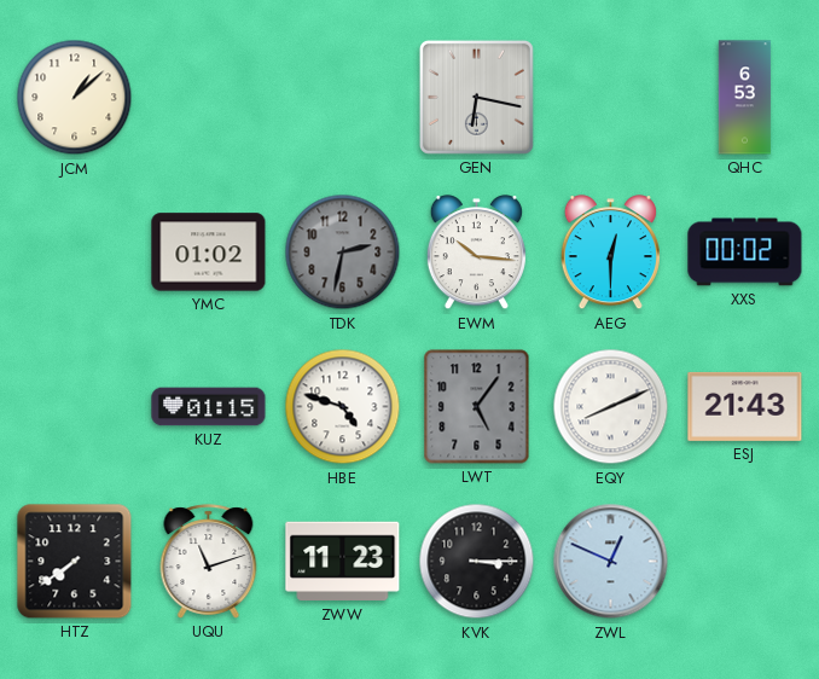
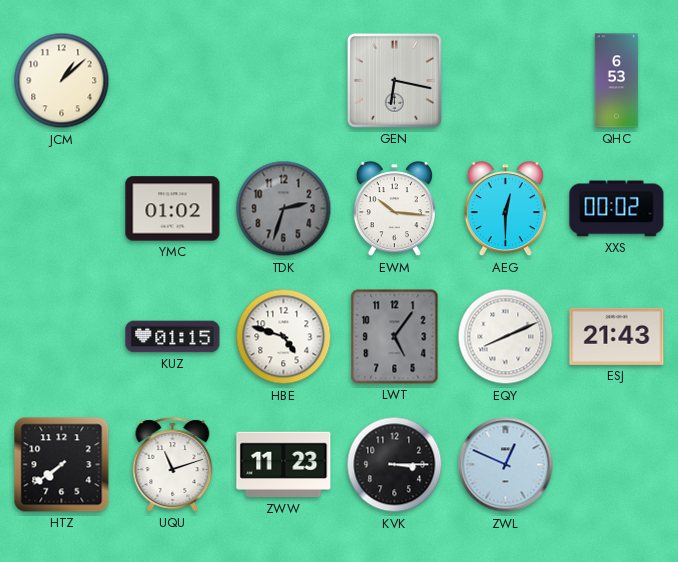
TDK: 2:32 -> 2:33
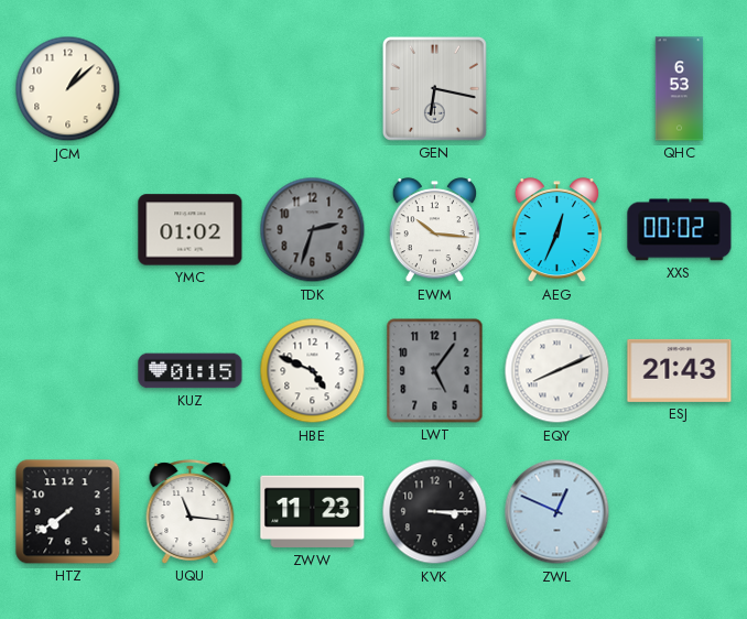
AEG: 12:30 -> 12:34
HBE: 4:48 -> 4:49
UQU: 11:12 -> 11:16
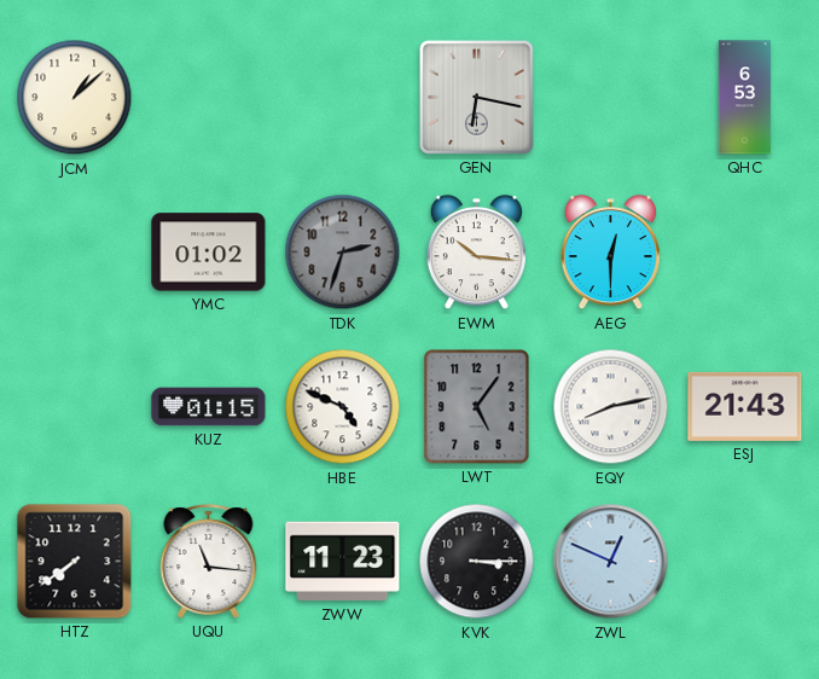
AEG: 12:34 -> 12:30
XXS: 00:02 -> none
EQY: 8:11 -> 8:13
